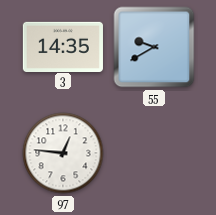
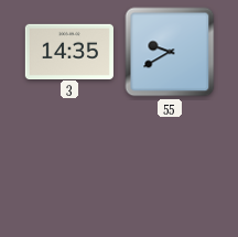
97: 12:46 -> none
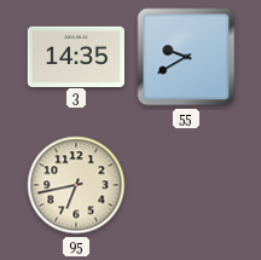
95: none -> 6:43
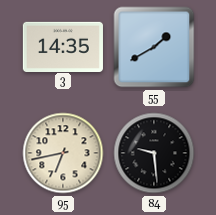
55: 9:40 -> 1:40
84: none -> 9:29
